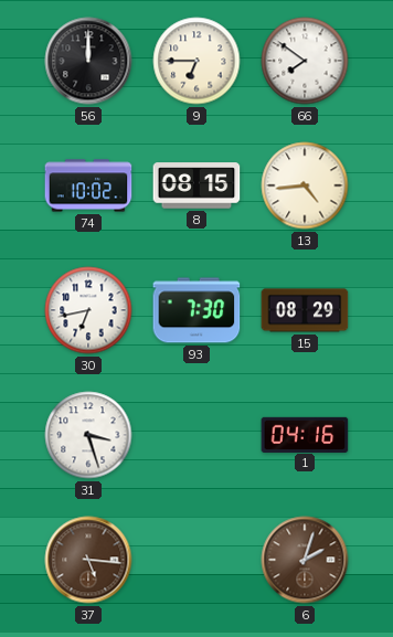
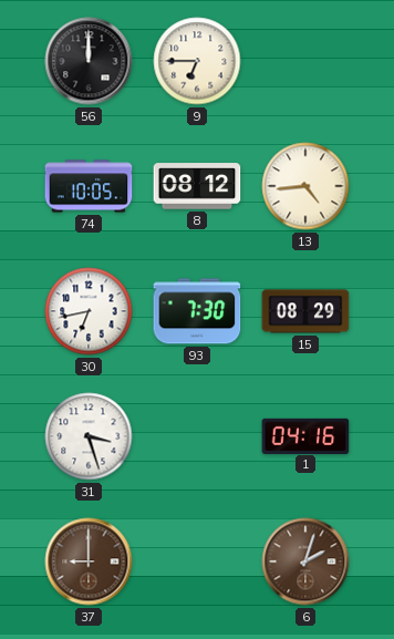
66: 7:51 -> none
74: 10:02 -> 10:05
8: 08:15 -> 08:12
37: 5:16 -> 9:00
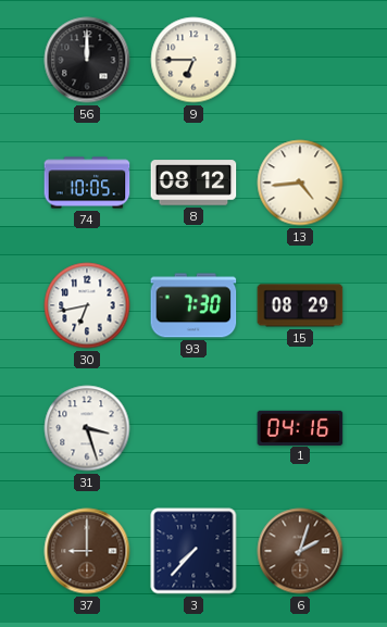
3: none -> 7:37
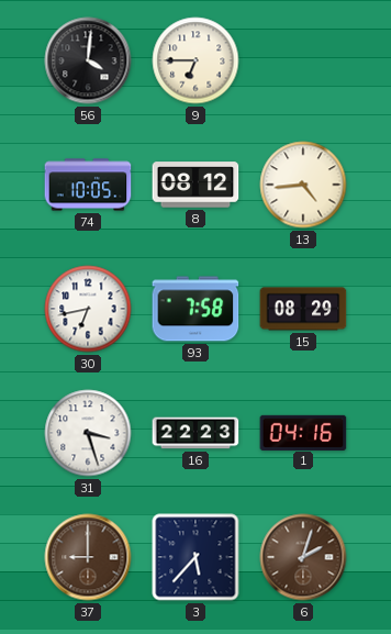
56: 12:00 -> 4:01
93: 7:30 -> 7:58
16: none -> 22:23
3: 7:37 -> 5:37
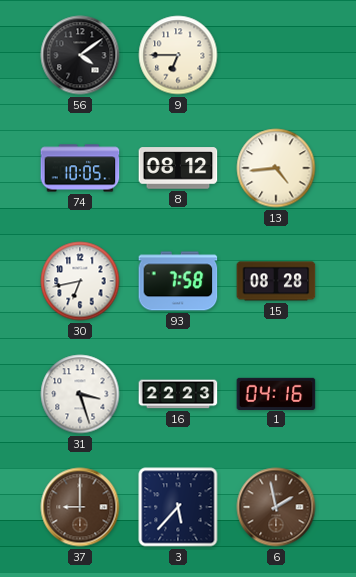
56: 4:01 -> 4:09
15: 08:29 -> 08:28
6: 2:03 -> 1:58
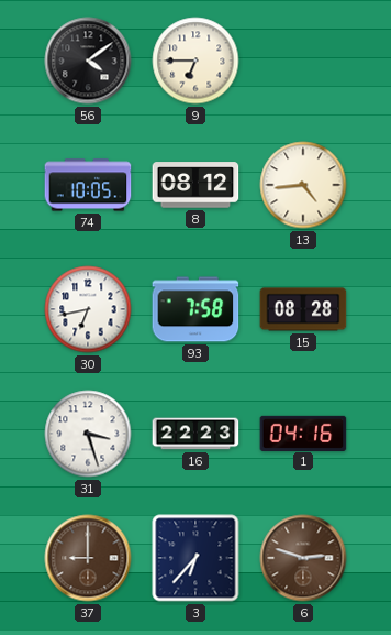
3: 5:37 -> 6:37
6: 1:58 -> 2:48
